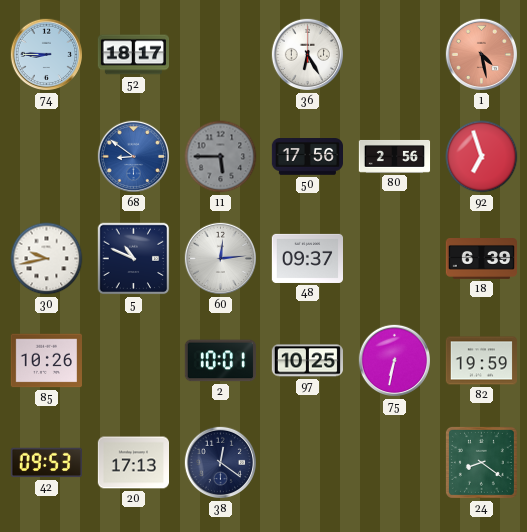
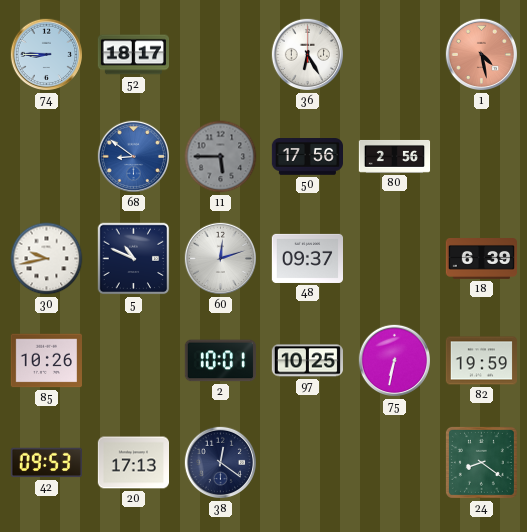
92: 6:57 -> none
60: 12:14 -> 12:12
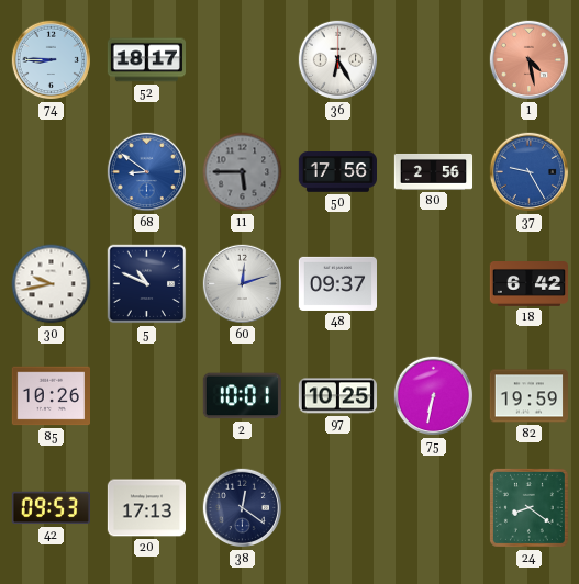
37: none -> 9:25
18: 6:39 -> 6:42
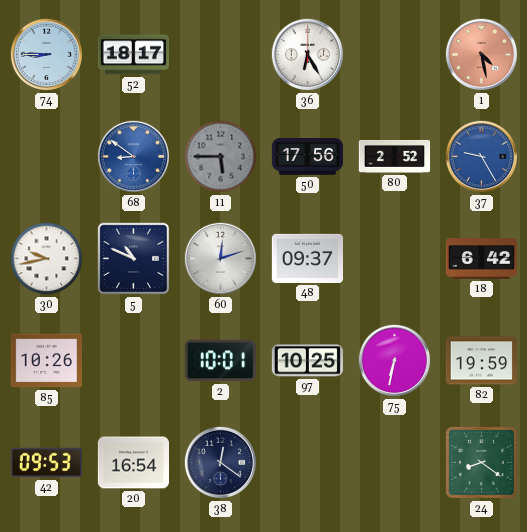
80: 2:56 -> 2:52
20: 17:13 -> 16:54
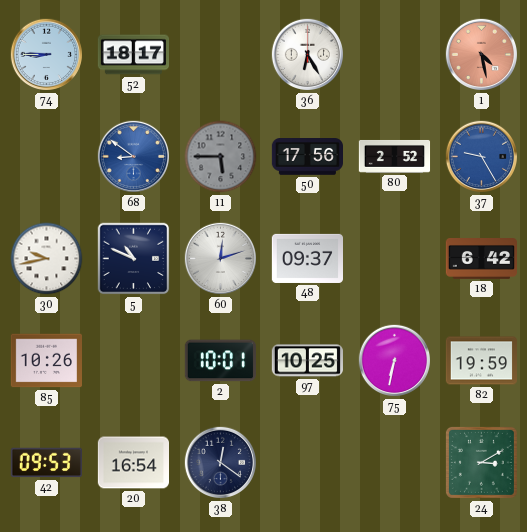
24: 8:21 -> 3:10
